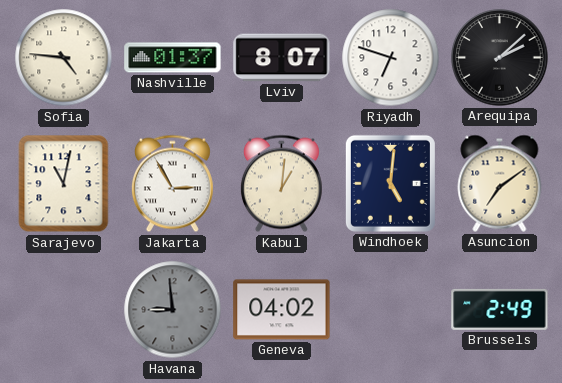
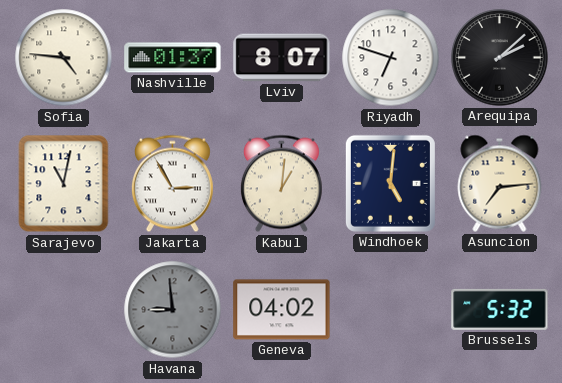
Asuncion: 7:09 -> 7:14
Brussels: 2:49 -> 5:32
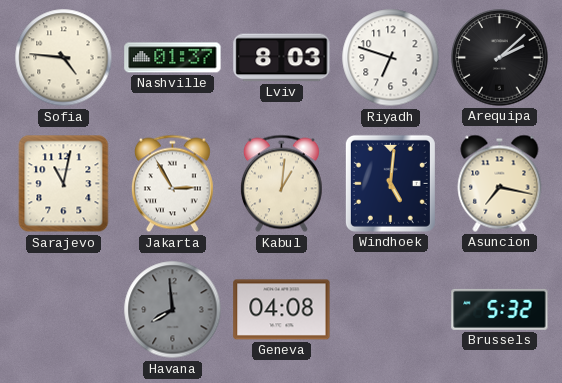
Lviv: 8:07 -> 8:03
Asuncion: 7:14 -> 7:17
Havana: 8:59 -> 7:59
Geneva: 04:02 -> 04:08
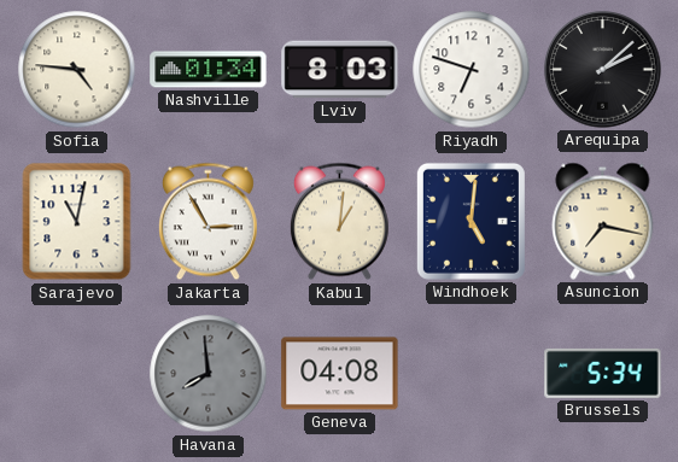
Nashville: 01:37 -> 01:34
Brussels: 5:32 -> 5:34
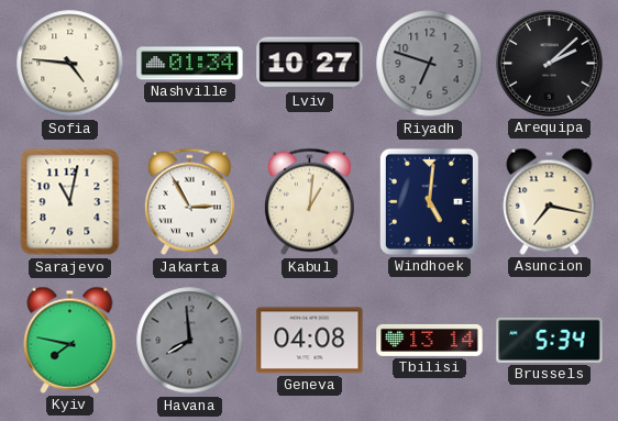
Lviv: 8:03 -> 10:27
Riyadh dial: white -> grey
Kyiv: none -> 7:47
Tbilisi: none -> 13:14
